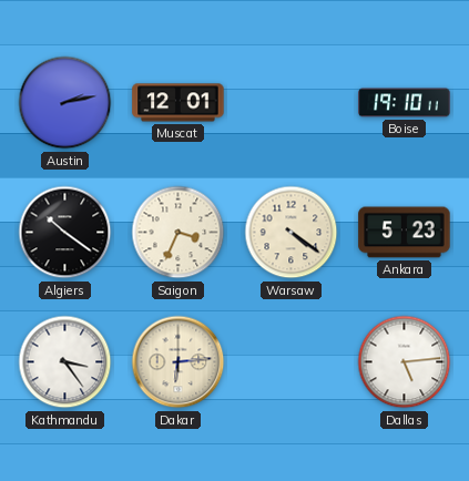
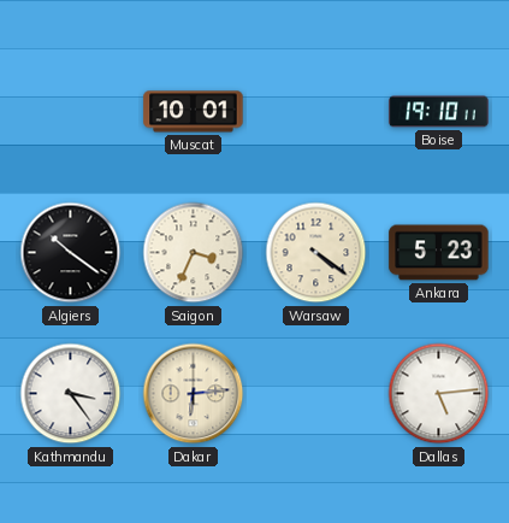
Austin: 2:13 -> none
Muscat: 12:01 -> 10:01
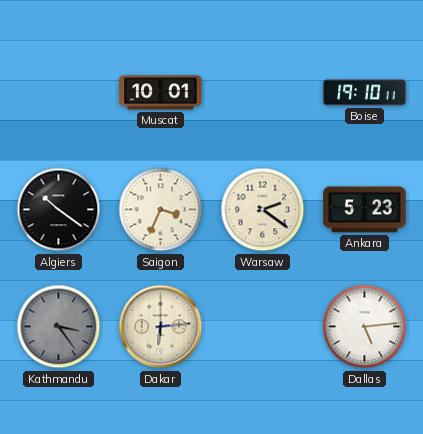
Warsaw: 4:21 -> 2:21
Kathmandu dial: white -> grey
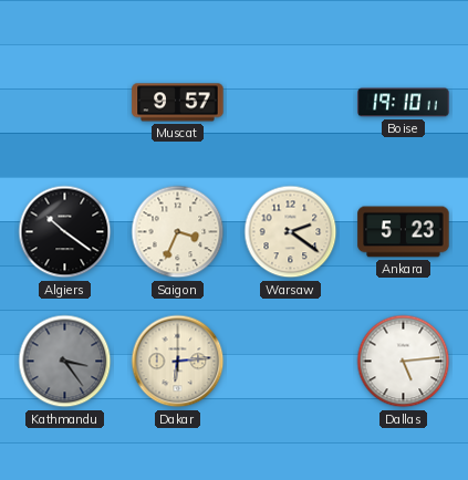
Muscat: 10:01 -> 9:57
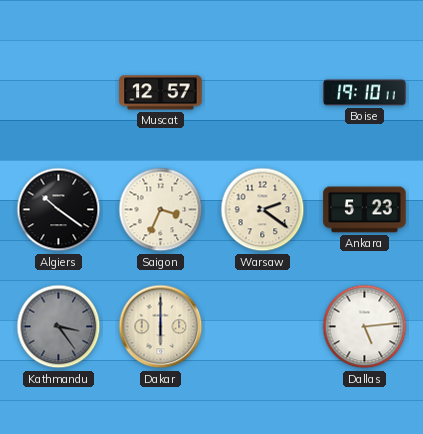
Muscat: 9:57 -> 12:57
Dakar: 6:14 -> 6:00
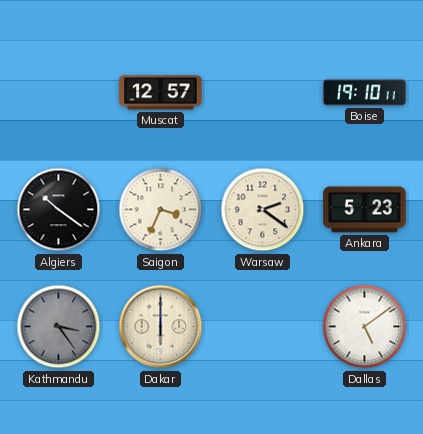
Dallas: 5:14 -> 5:09
